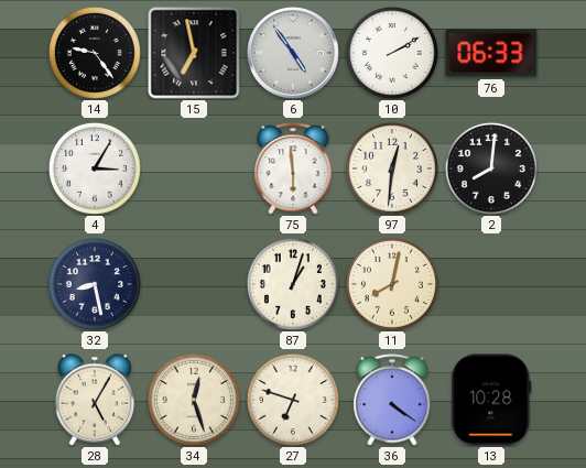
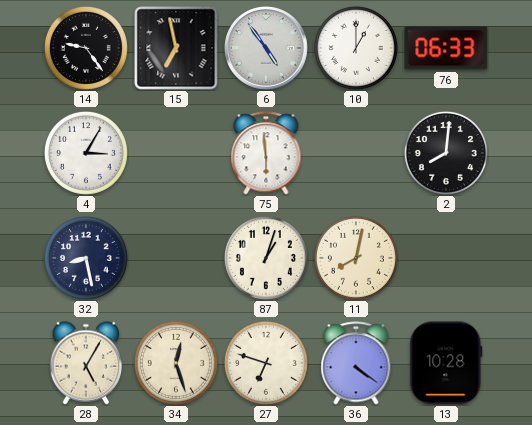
10: 2:10 -> 1:00
97: 12:31 -> none
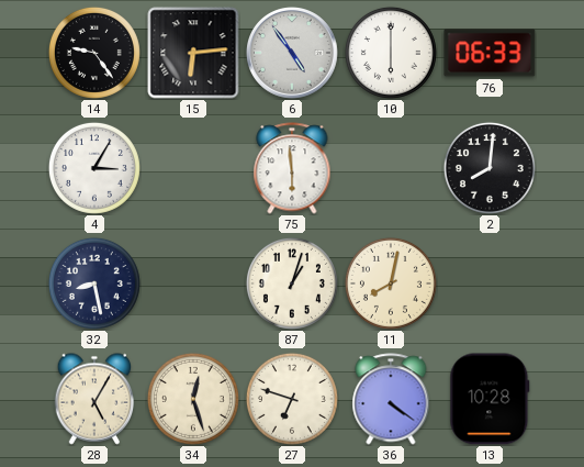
15: 6:58 -> 6:14
10: 1:00 -> 6:00
